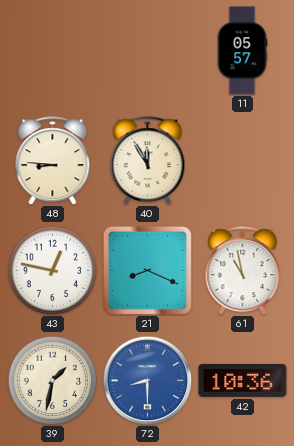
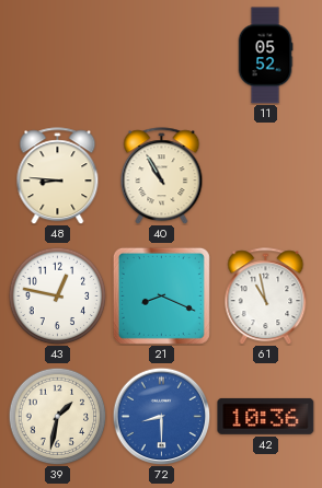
11: 05:57 -> 05:52
40: 11:55 -> 10:55
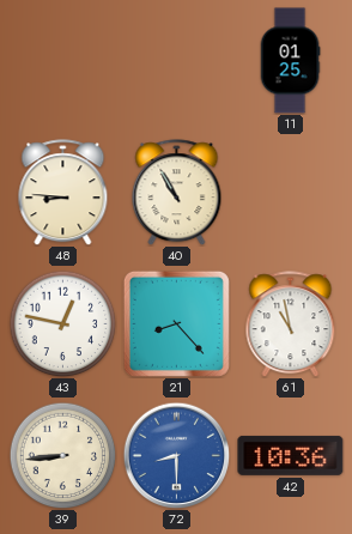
11: 05:52 -> 01:25
21: 8:19 -> 8:23
39: 1:32 -> 8:44
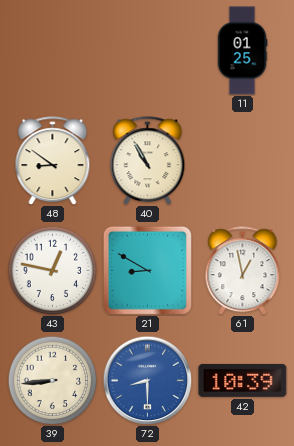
48: 8:46 -> 8:51
21: 8:23 -> 8:50
61: 10:58 -> 12:58
42: 10:36 -> 10:39
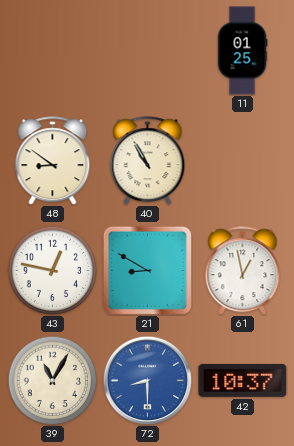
39: 8:44 -> 11:05
42: 10:39 -> 10:37
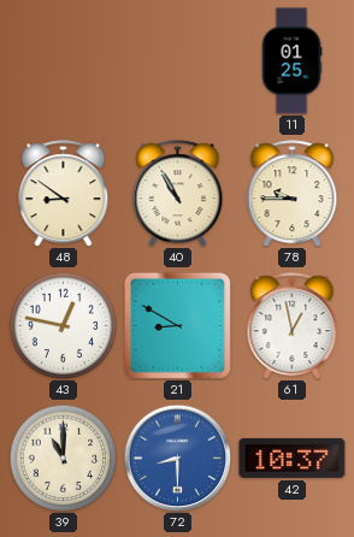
78: none -> 9:45
39: 11:05 -> 11:00
